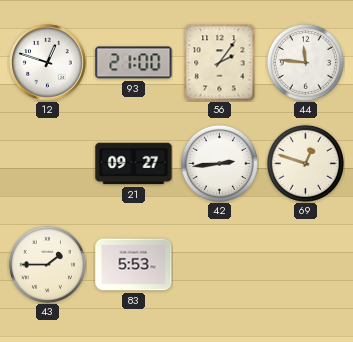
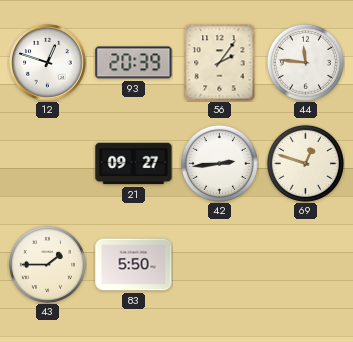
93: 21:00 -> 20:39
83: 5:53 -> 5:50
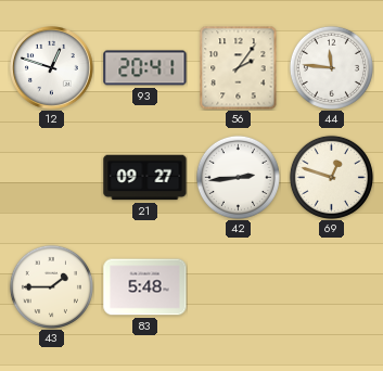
93: 20:39 -> 20:41
83: 5:50 -> 5:48
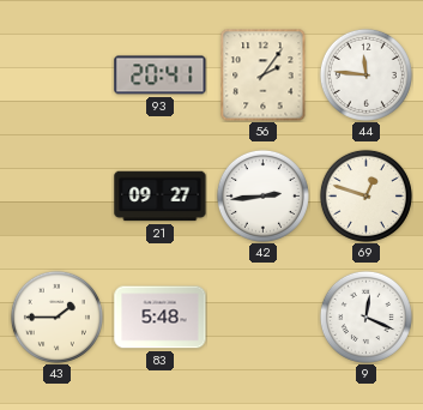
12: 12:48 -> none
9: none -> 12:19
